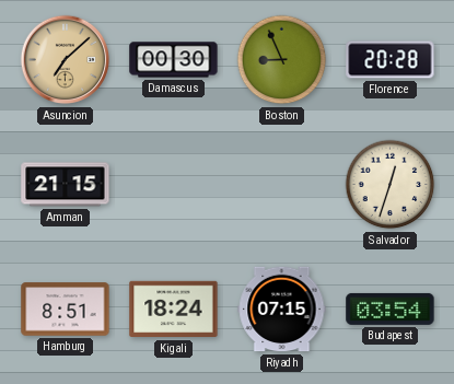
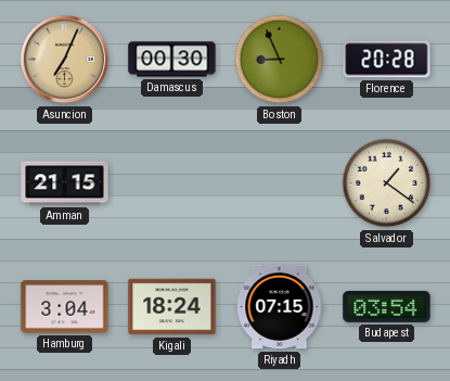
Asuncion: 7:08 -> 7:04
Salvador: 12:33 -> 1:21
Hamburg: 8:51 -> 3:04
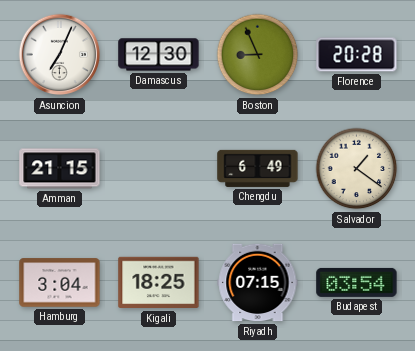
Asuncion dial: champagne -> white
Damascus: 00:30 -> 12:30
Chengdu: none -> 6:49
Kigali: 18:24 -> 18:25
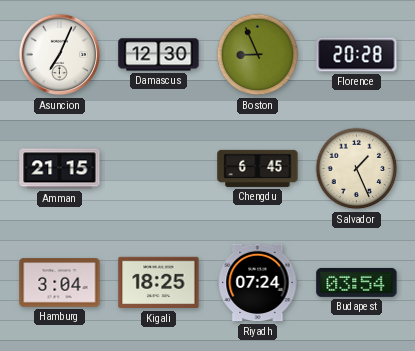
Chengdu: 6:49 -> 6:45
Salvador: 1:21 -> 1:26
Riyadh: 07:15 -> 07:24
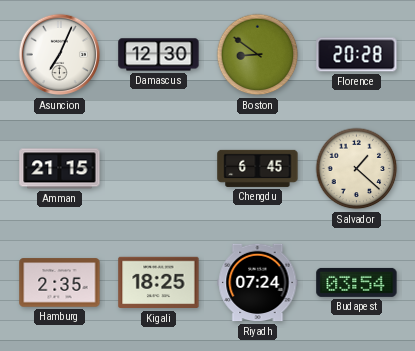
Boston: 8:56 -> 8:51
Salvador: 1:26 -> 1:22
Hamburg: 3:04 -> 2:35
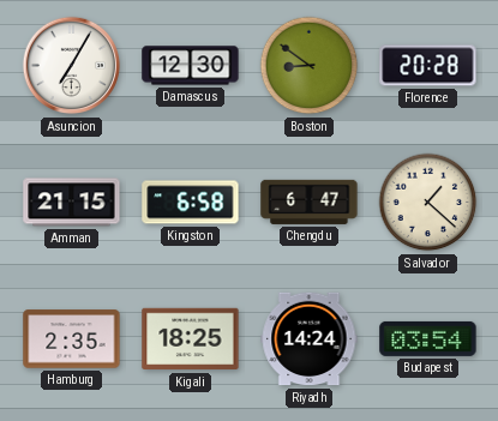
Asuncion: 7:04 -> 7:05
Kingston: none -> 6:58
Chengdu: 6:45 -> 6:47
Riyadh: 07:24 -> 14:24
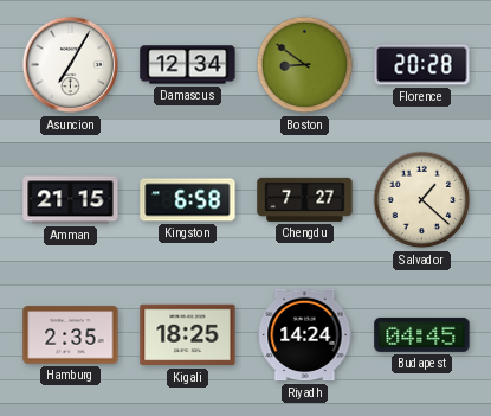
Damascus: 12:30 -> 12:34
Chengdu: 6:47 -> 7:27
Budapest: 03:54 -> 04:45
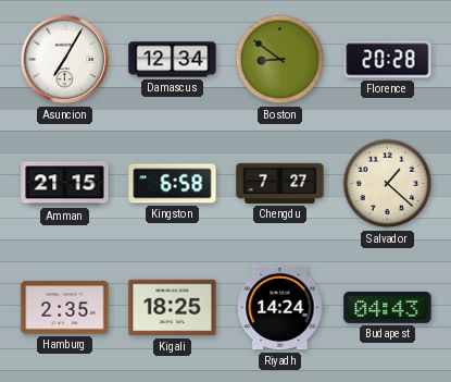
Budapest: 04:45 -> 04:43
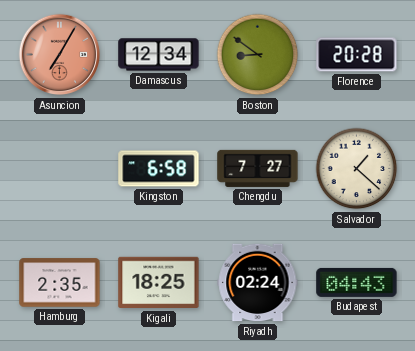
Asuncion dial: white -> salmon
Amman: 21:15 -> none
Riyadh: 14:24 -> 02:24
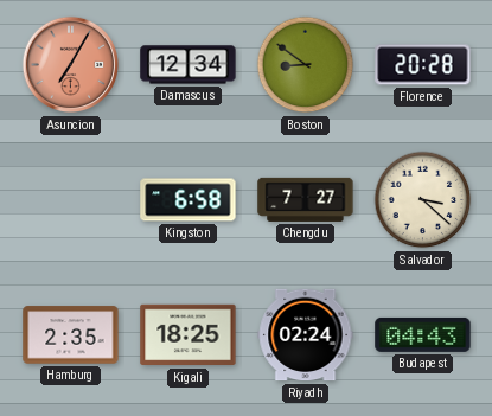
Salvador: 1:22 -> 3:22
